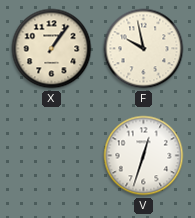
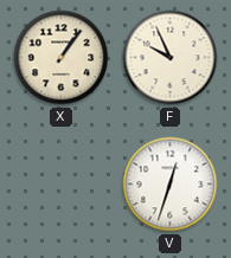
F: 9:58 -> 9:56
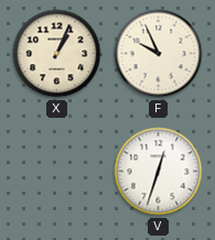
X: 1:06 -> 1:04
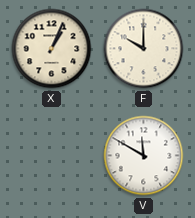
F: 9:56 -> 10:00
V: 12:33 -> 11:50
